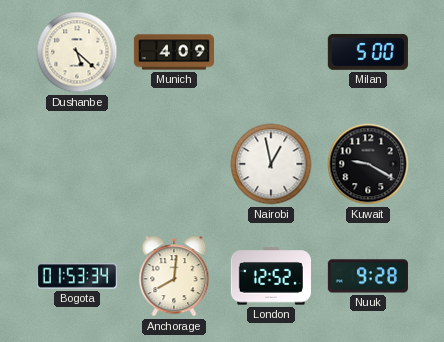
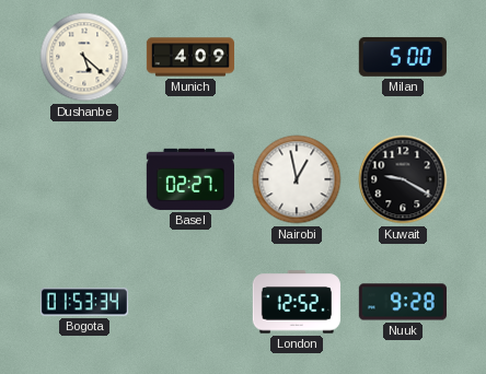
Basel: none -> 02:27
Anchorage: 8:01 -> none
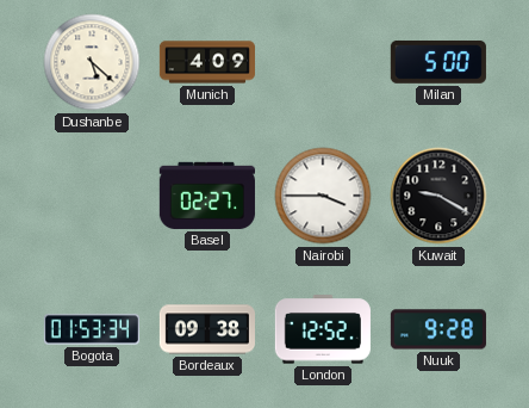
Nairobi: 12:58 -> 3:45
Bordeaux: none -> 09:38
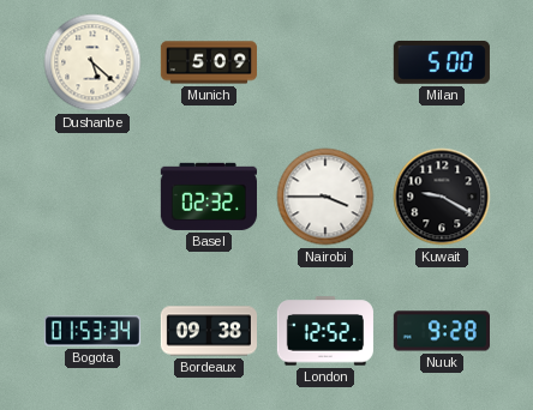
Munich: 4:09 -> 5:09
Basel: 02:27 -> 02:32
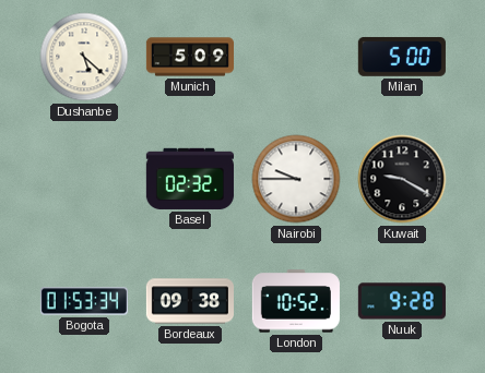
Nairobi: 3:45 -> 9:45
London: 12:52 -> 10:52
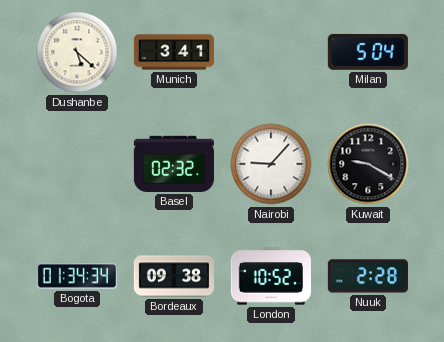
Munich: 5:09 -> 3:41
Milan: 5:00 -> 5:04
Nairobi: 9:45 -> 9:07
Bogota: 01:53 -> 01:34
Nuuk: 9:28 -> 2:28
